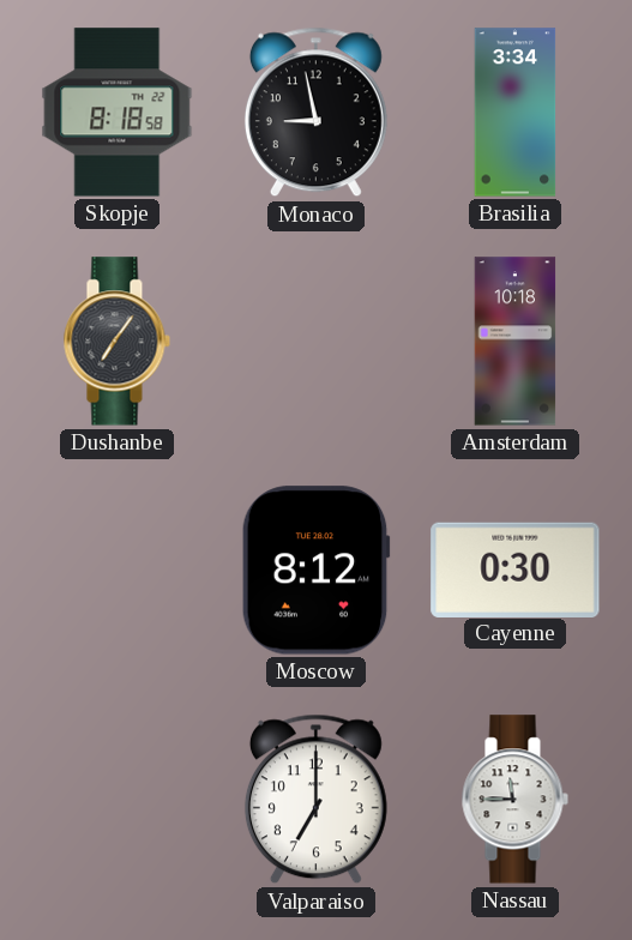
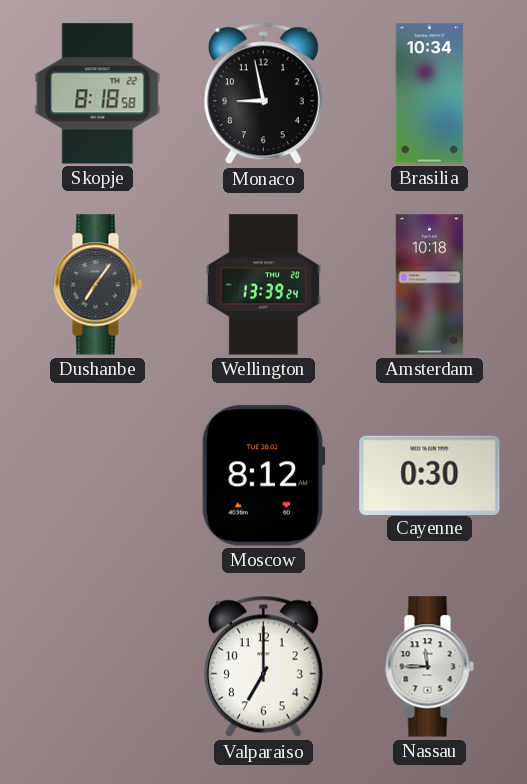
Brasilia: 3:34 -> 10:34
Wellington: none -> 13:39
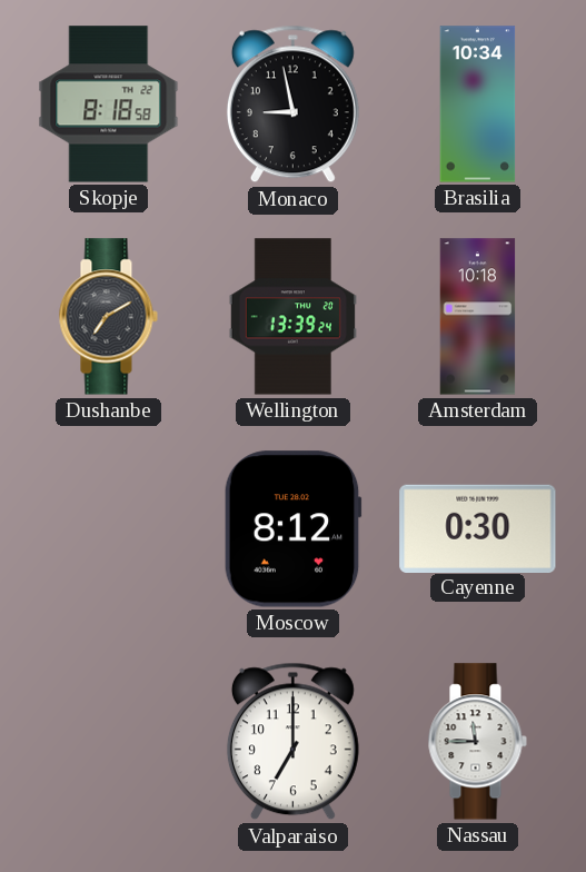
Dushanbe: 7:06 -> 7:10
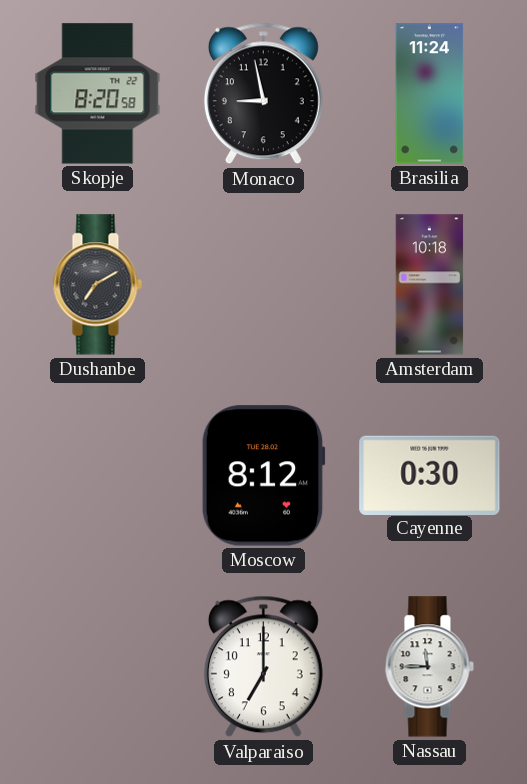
Skopje: 8:18 -> 8:20
Brasilia: 10:34 -> 11:24
Wellington: 13:39 -> none
